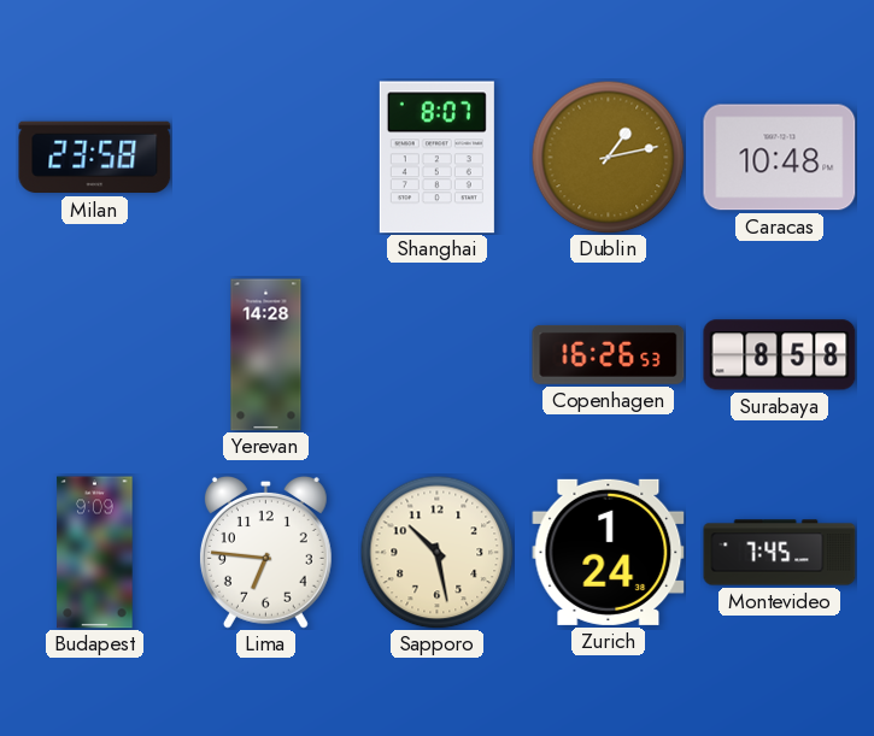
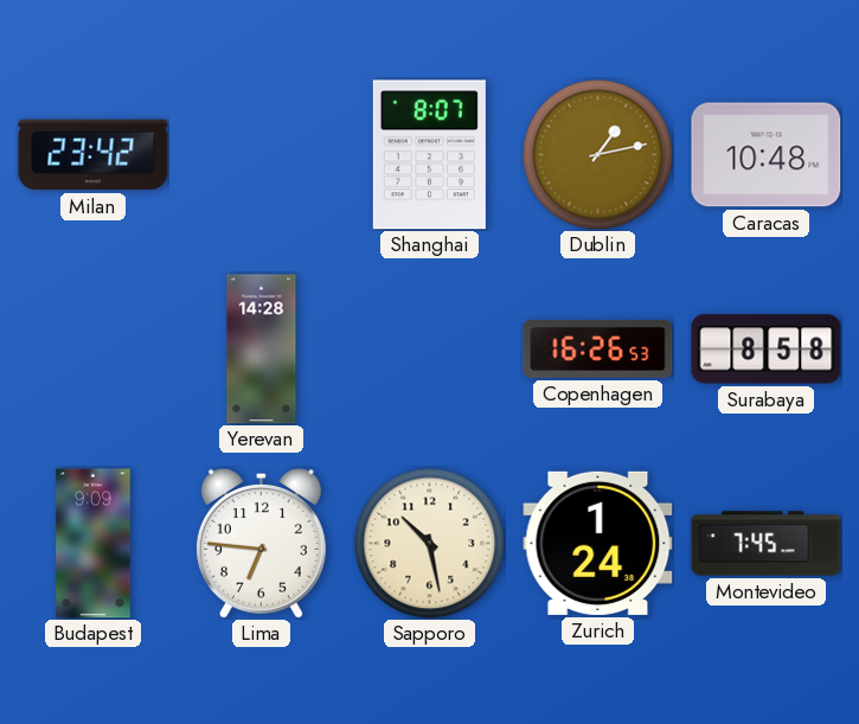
Milan: 23:58 -> 23:42
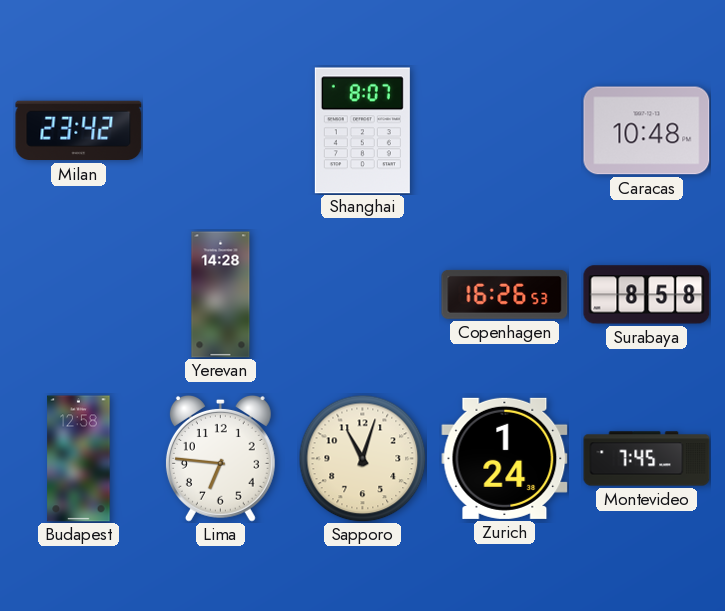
Dublin: 1:13 -> none
Budapest: 9:09 -> 12:58
Sapporo: 10:28 -> 11:03
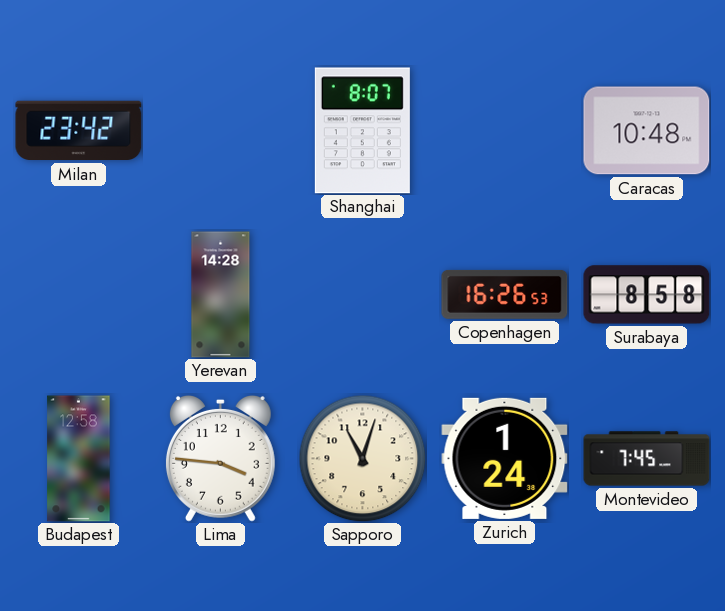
Lima: 6:46 -> 3:46
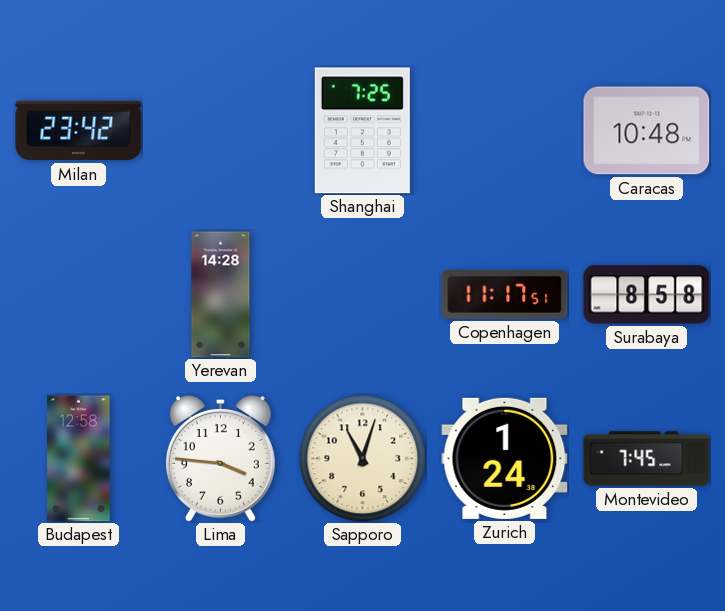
Shanghai: 8:07 -> 7:25
Copenhagen: 16:26 -> 11:17
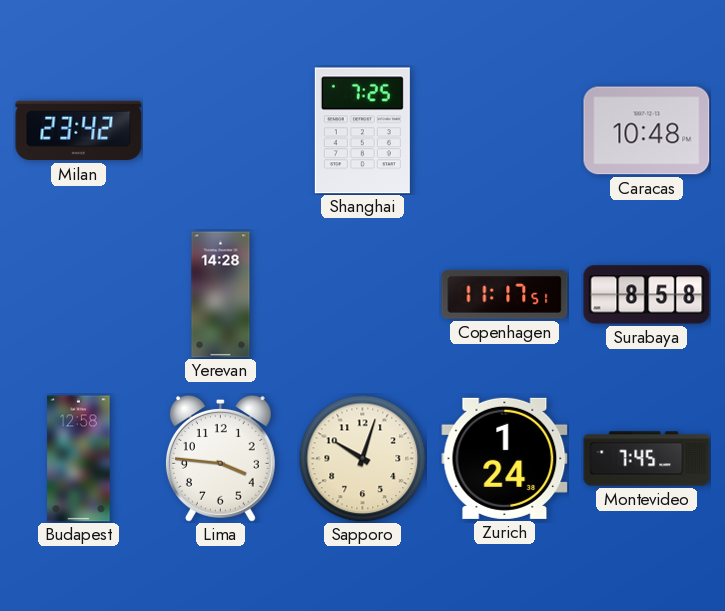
Sapporo: 11:03 -> 10:03
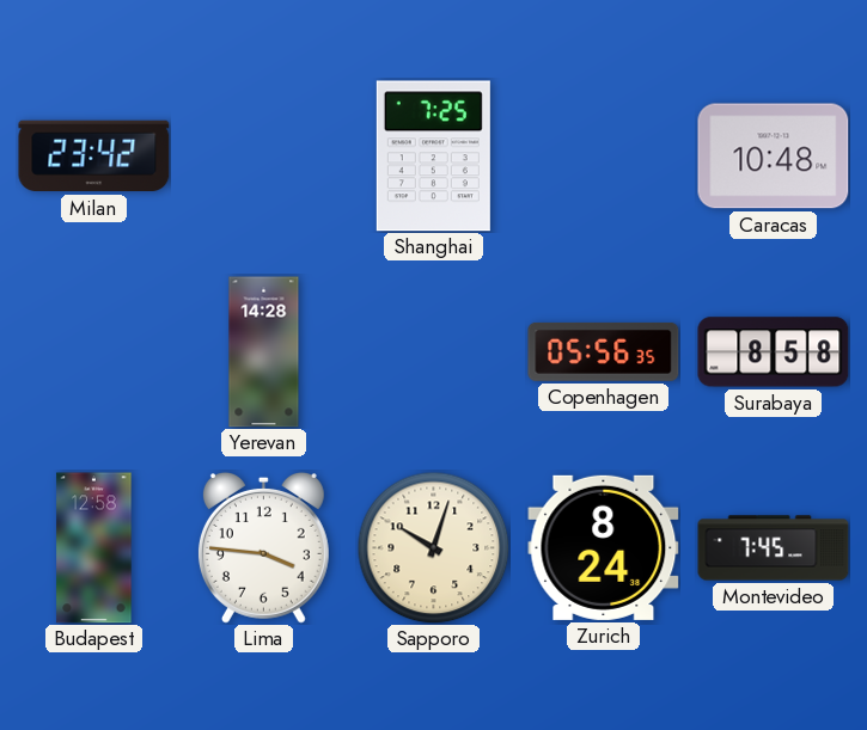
Copenhagen: 11:17 -> 05:56
Zurich: 1:24 -> 8:24
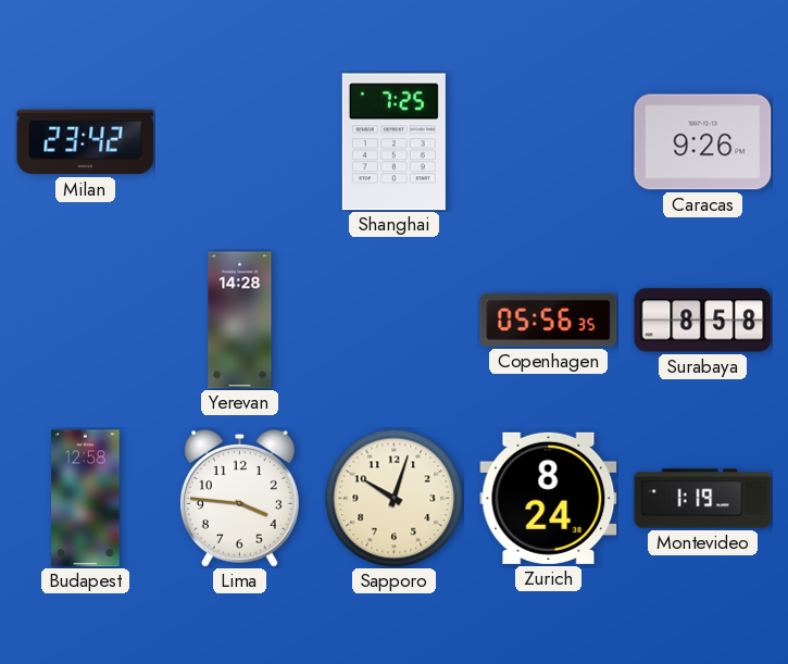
Caracas: 10:48 -> 9:26
Montevideo: 7:45 -> 1:19
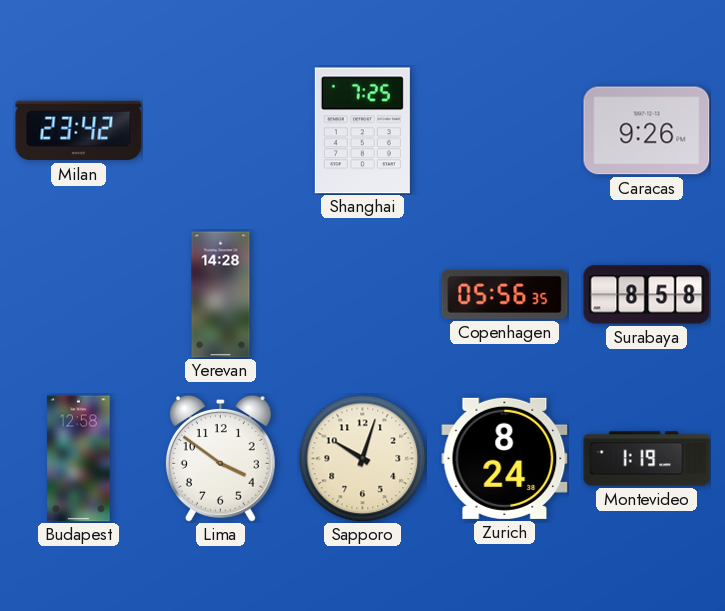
Lima: 3:46 -> 3:51
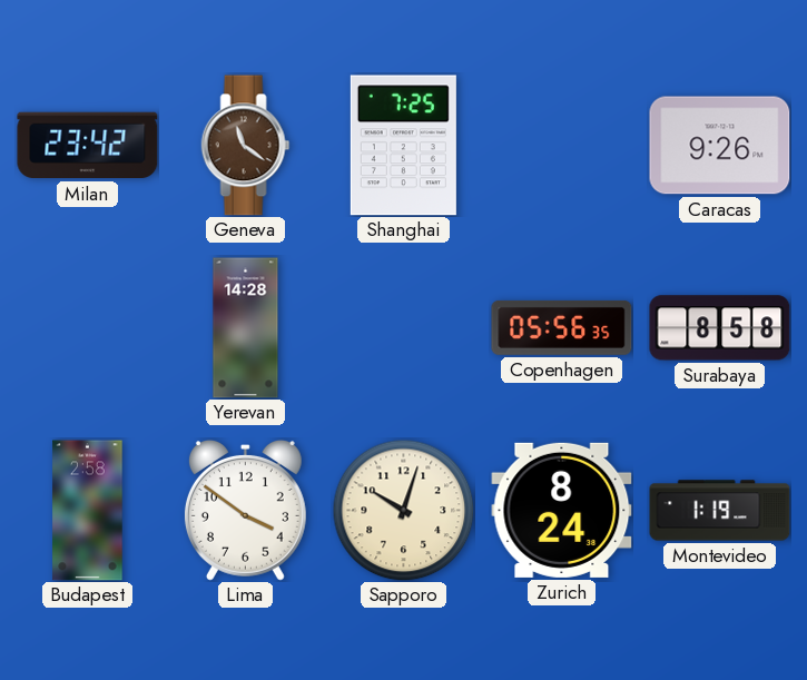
Geneva: none -> 11:21
Budapest: 12:58 -> 2:58
